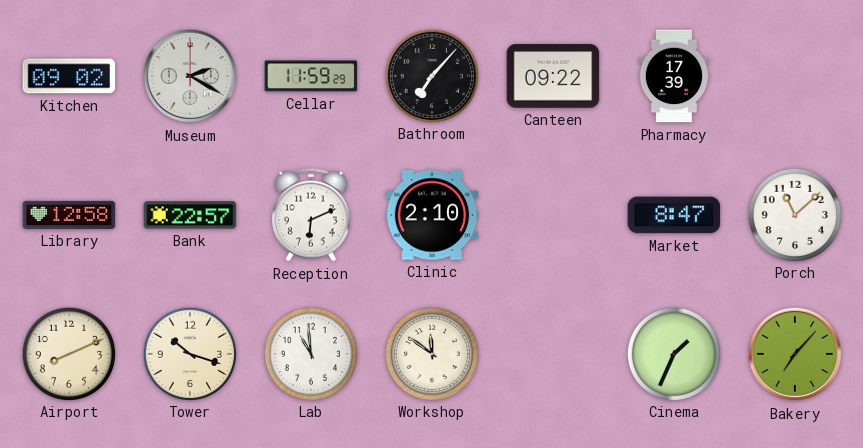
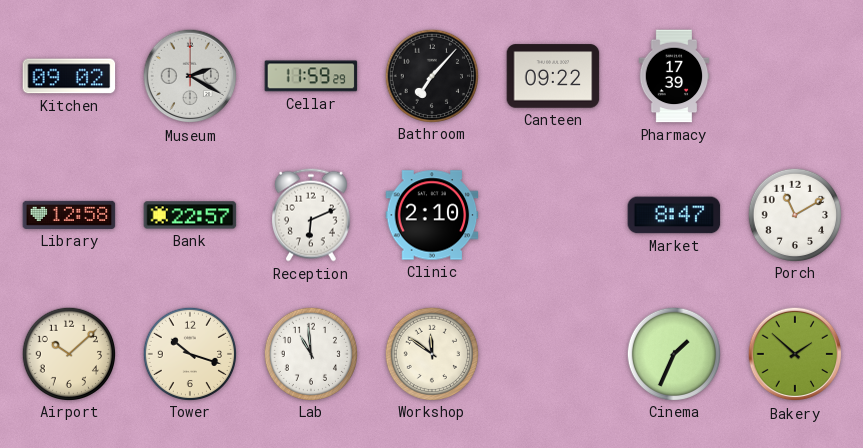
Porch: 11:08 -> 11:10
Airport: 8:11 -> 10:08
Bakery: 7:07 -> 1:52
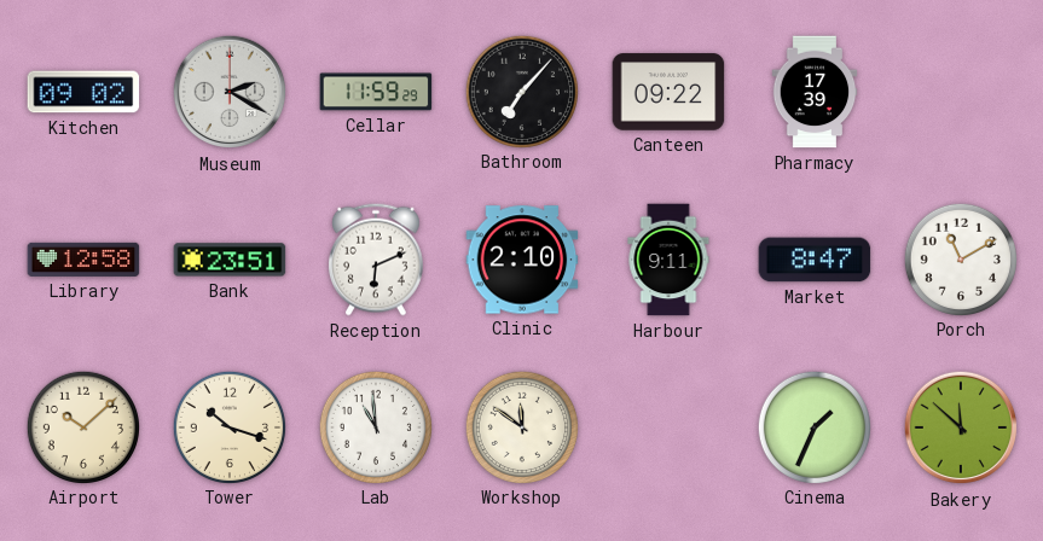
Bank: 22:57 -> 23:51
Harbour: none -> 9:11
Bakery: 1:52 -> 11:52
